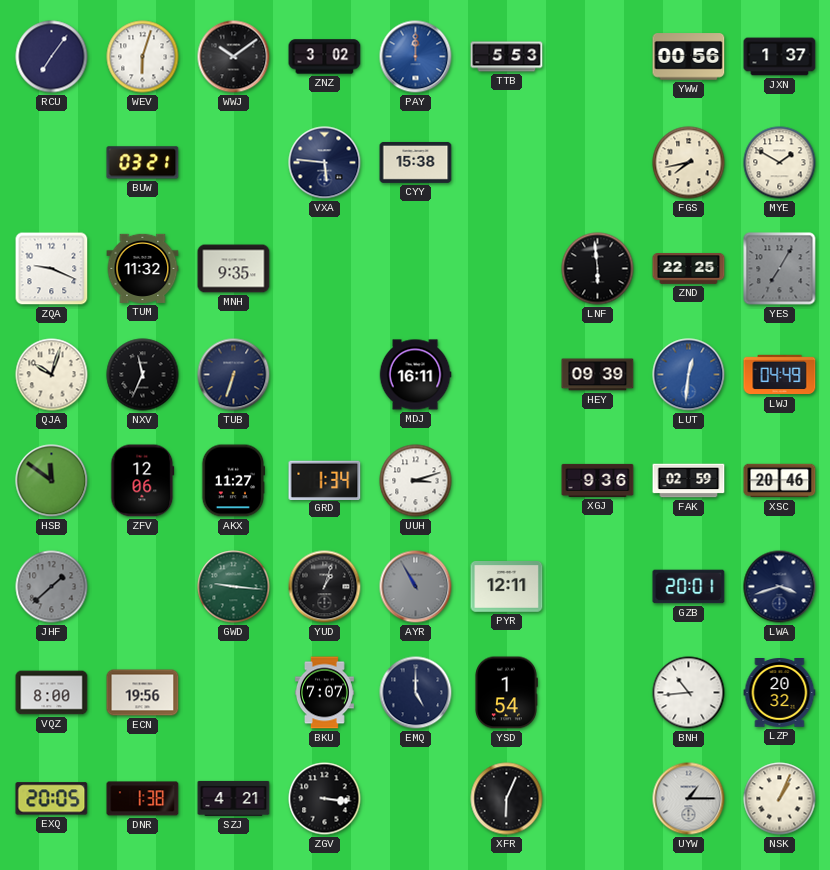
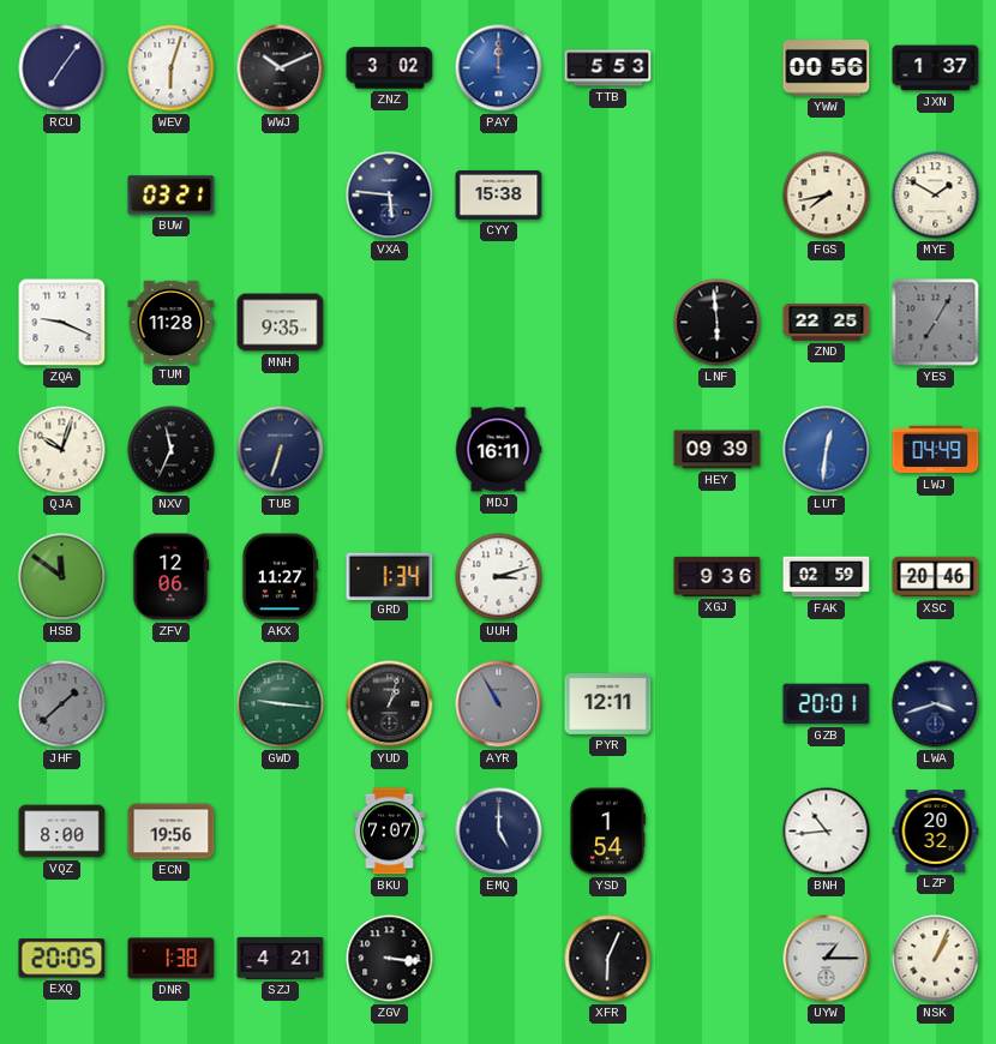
WWJ: 10:09 -> 10:11
TUM: 11:32 -> 11:28
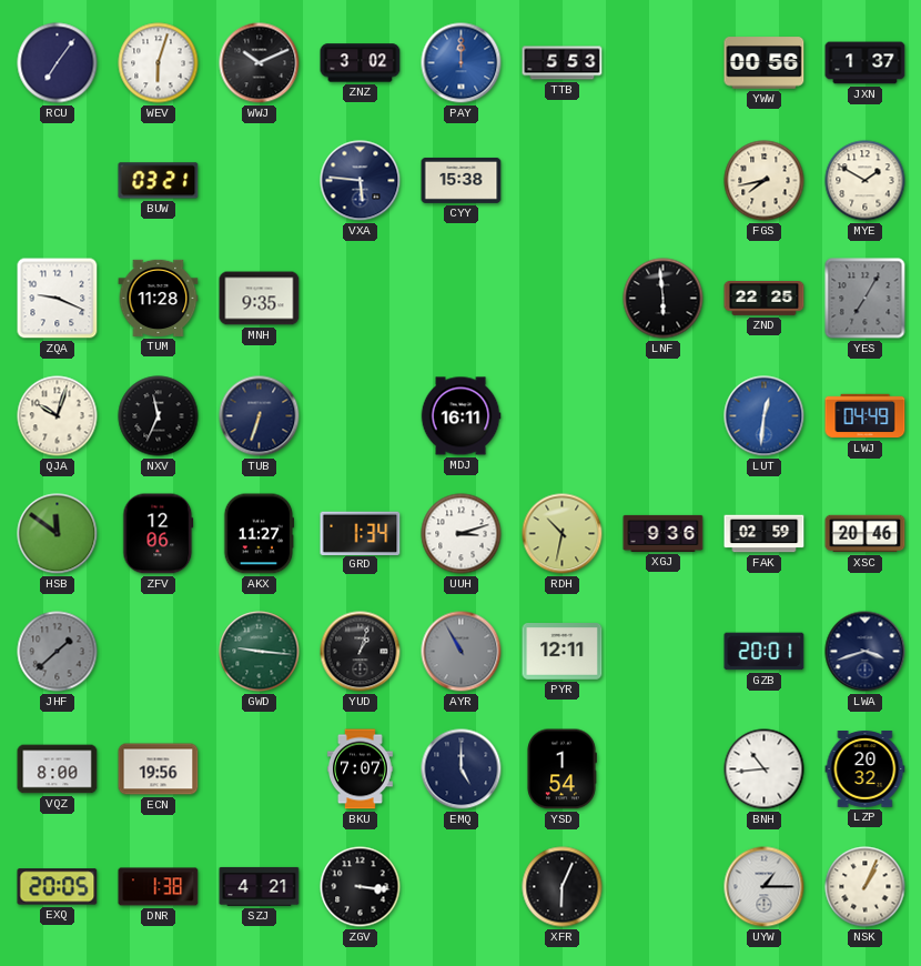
HEY: 09:39 -> none
RDH: none -> 10:32
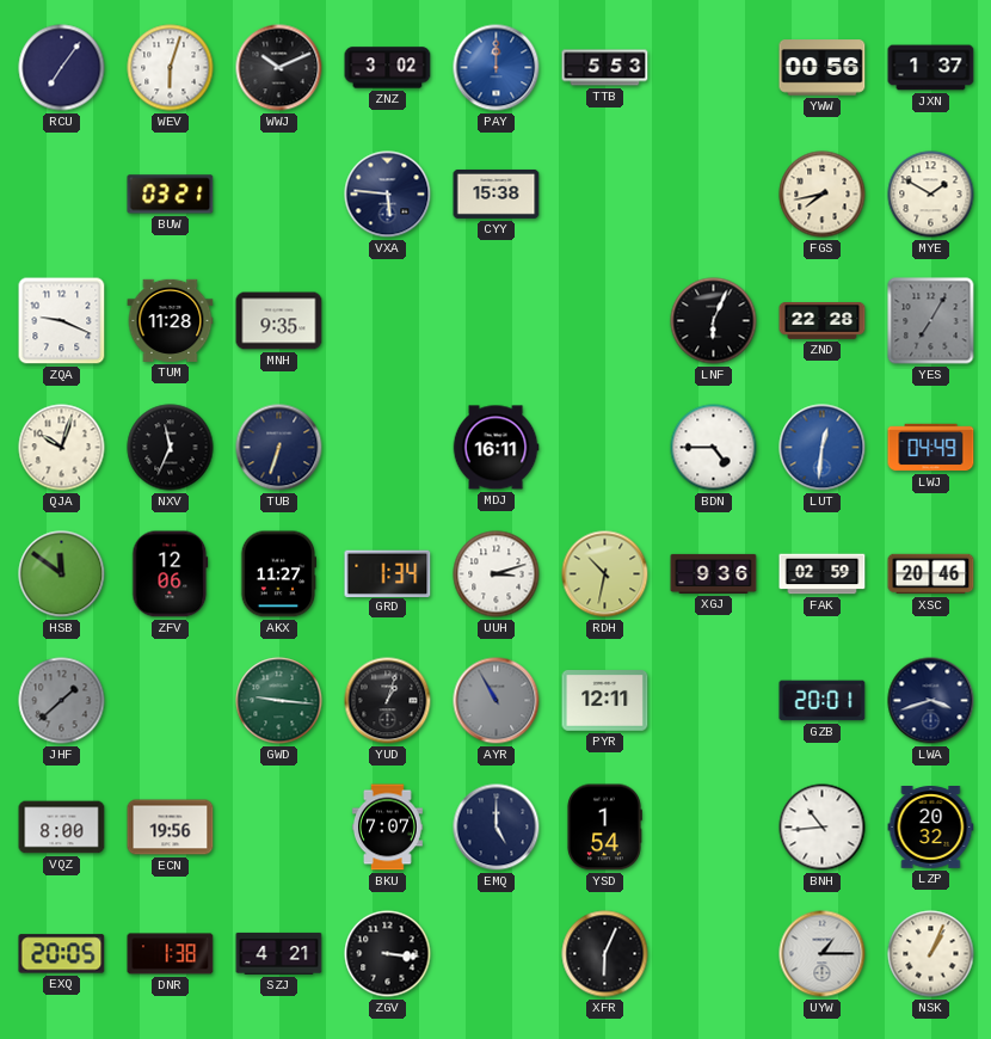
LNF: 5:59 -> 6:04
ZND: 22:25 -> 22:28
BDN: none -> 4:45
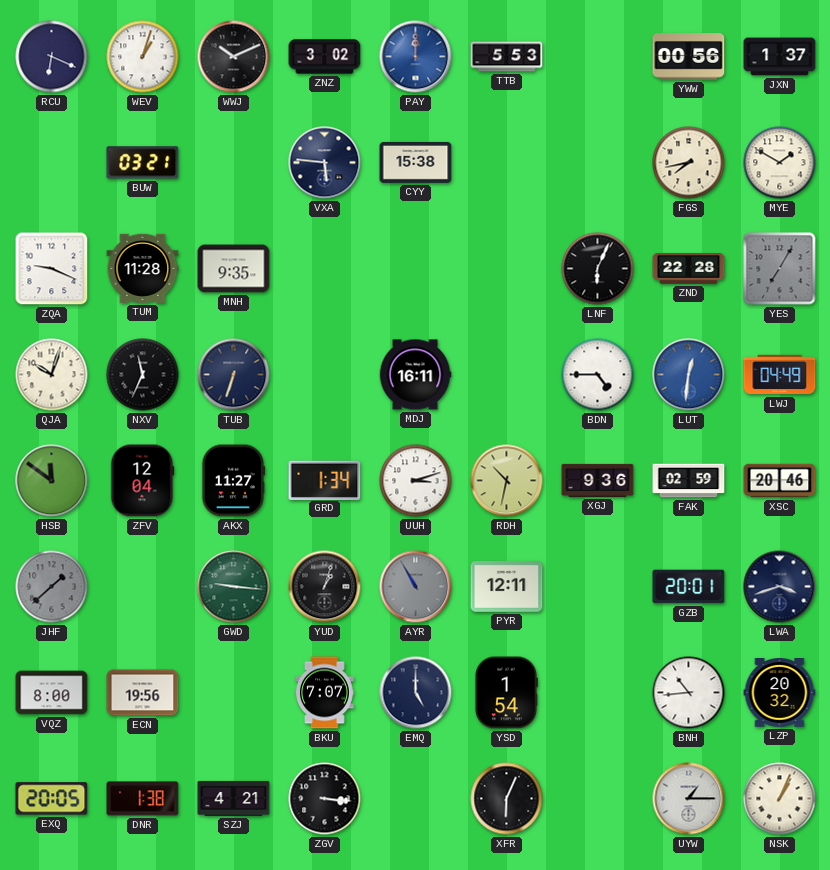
RCU: 7:06 -> 6:19
WEV: 6:03 -> 1:03
ZFV: 12:06 -> 12:04
